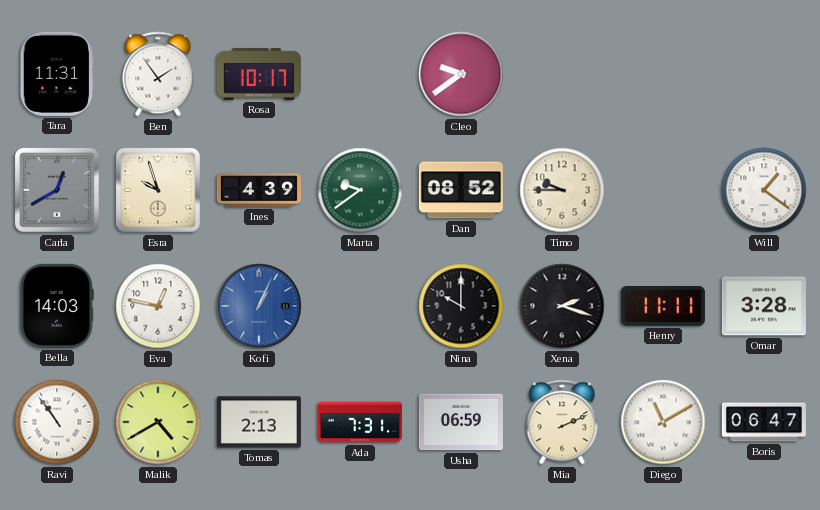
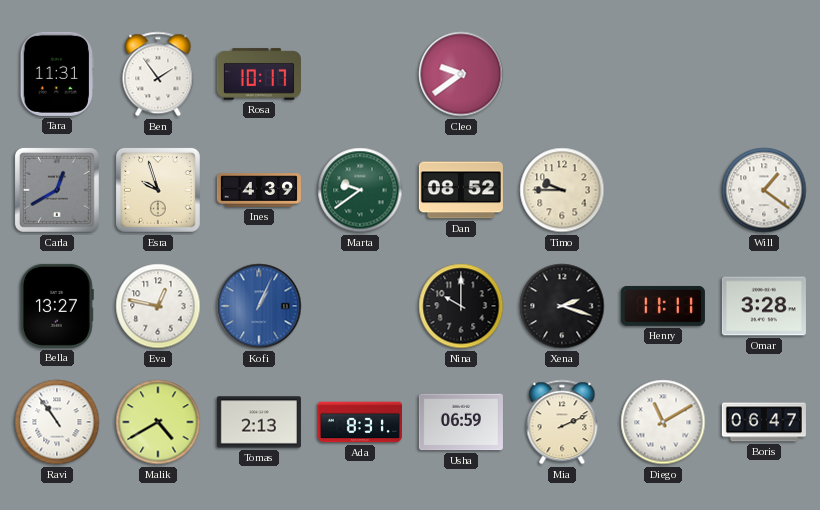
Bella: 14:03 -> 13:27
Ada: 7:31 -> 8:31
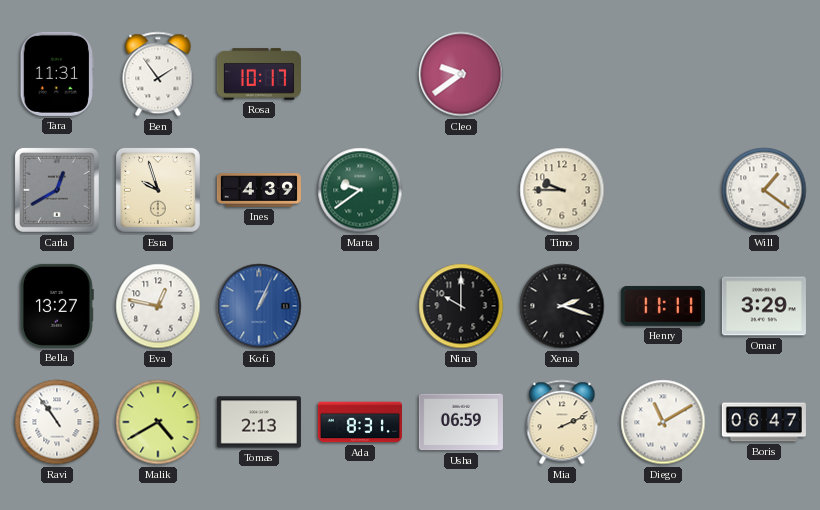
Dan: 08:52 -> none
Omar: 3:28 -> 3:29
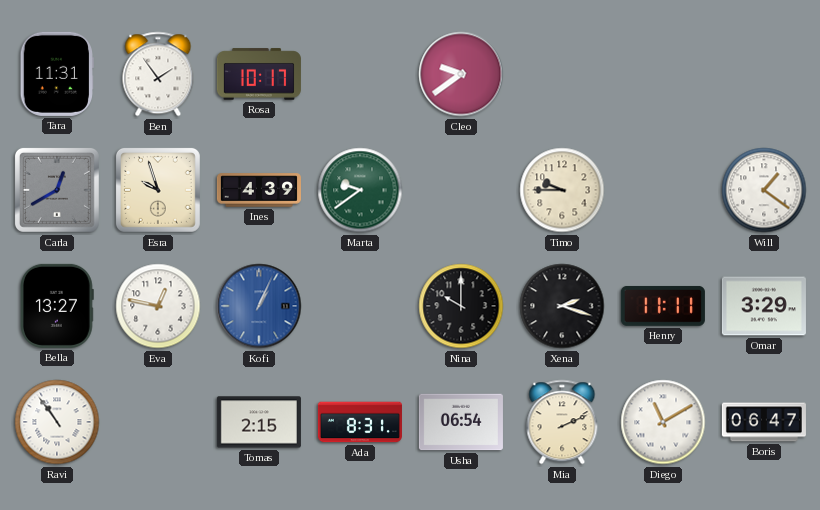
Malik: 4:40 -> none
Tomas: 2:13 -> 2:15
Usha: 06:59 -> 06:54
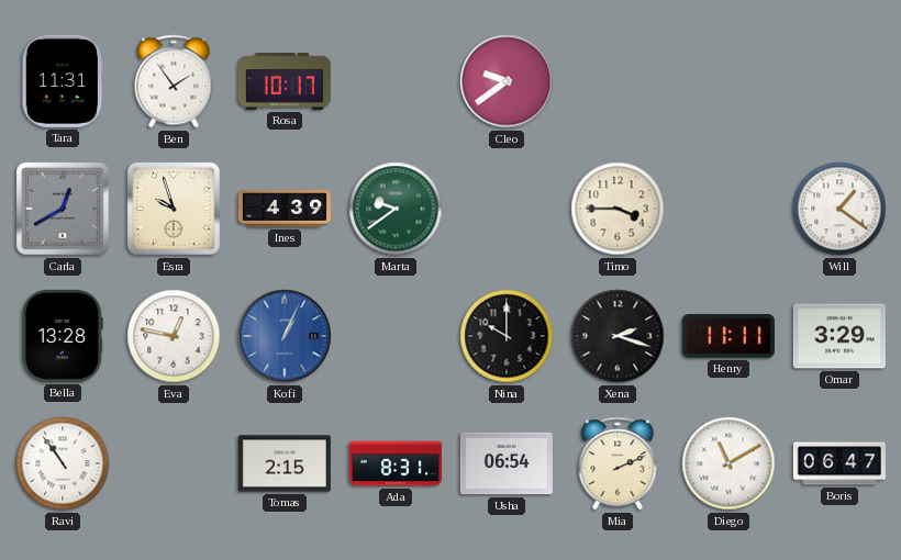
Timo: 9:45 -> 3:45
Bella: 13:27 -> 13:28
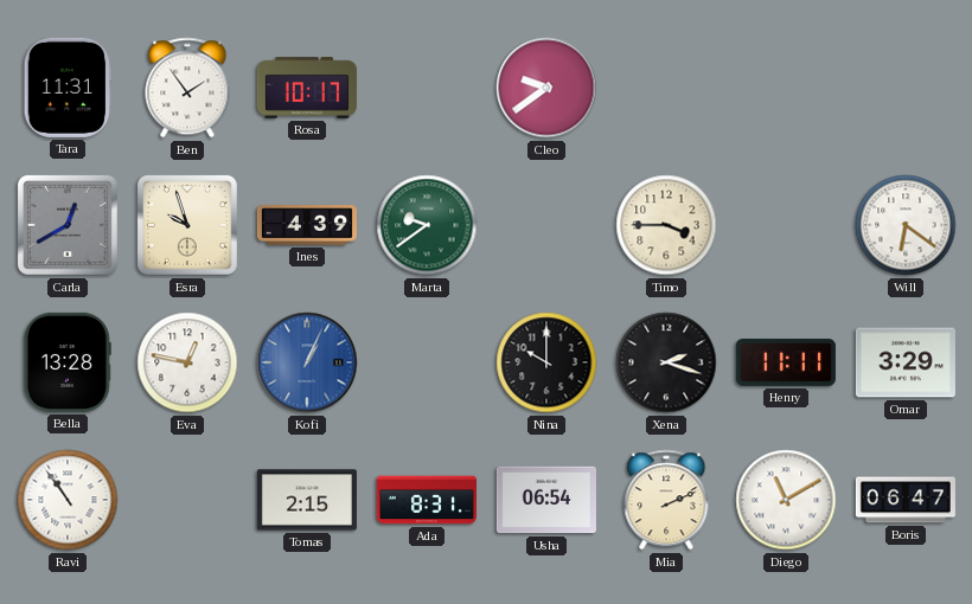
Will: 1:21 -> 6:21
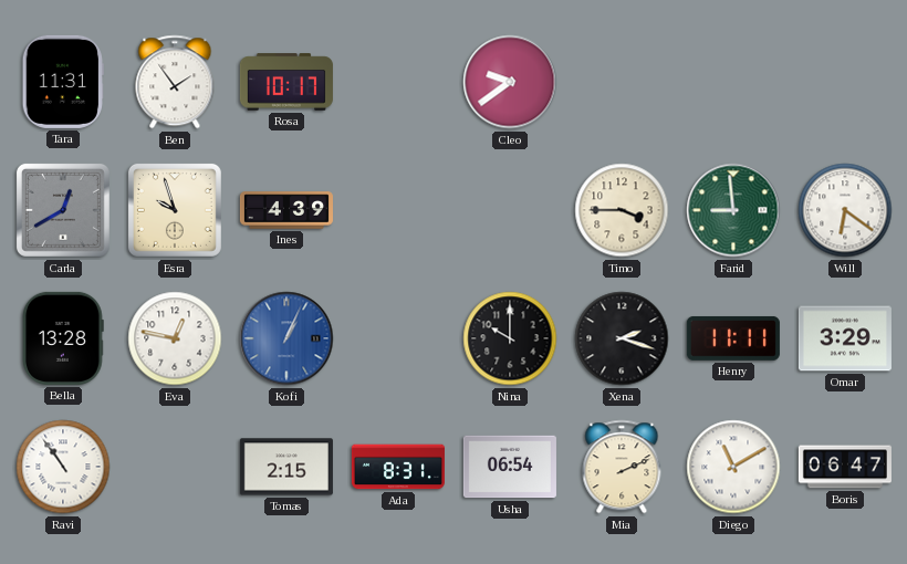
Marta: 9:39 -> none
Farid: none -> 8:59
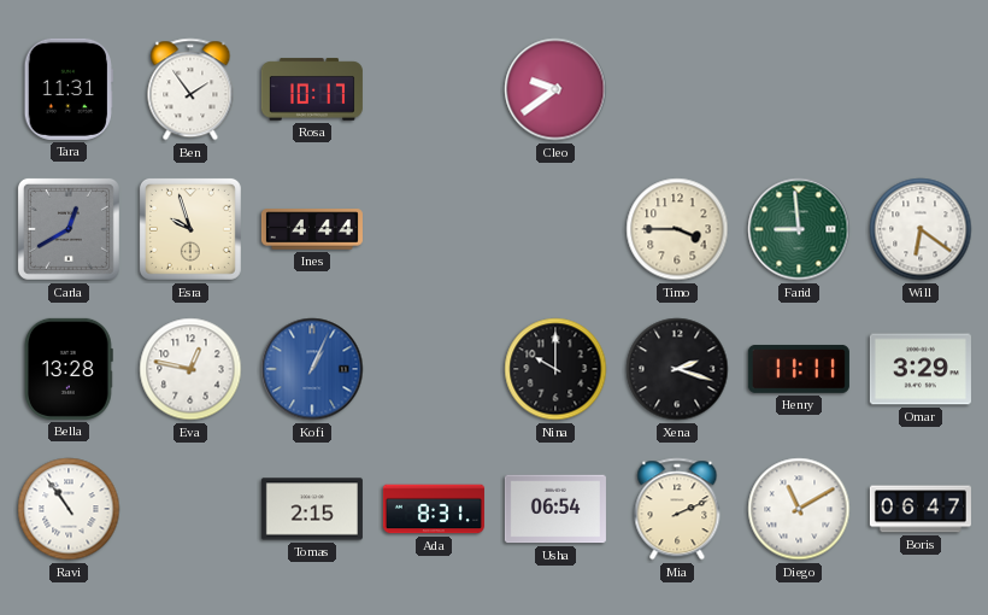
Ines: 4:39 -> 4:44
